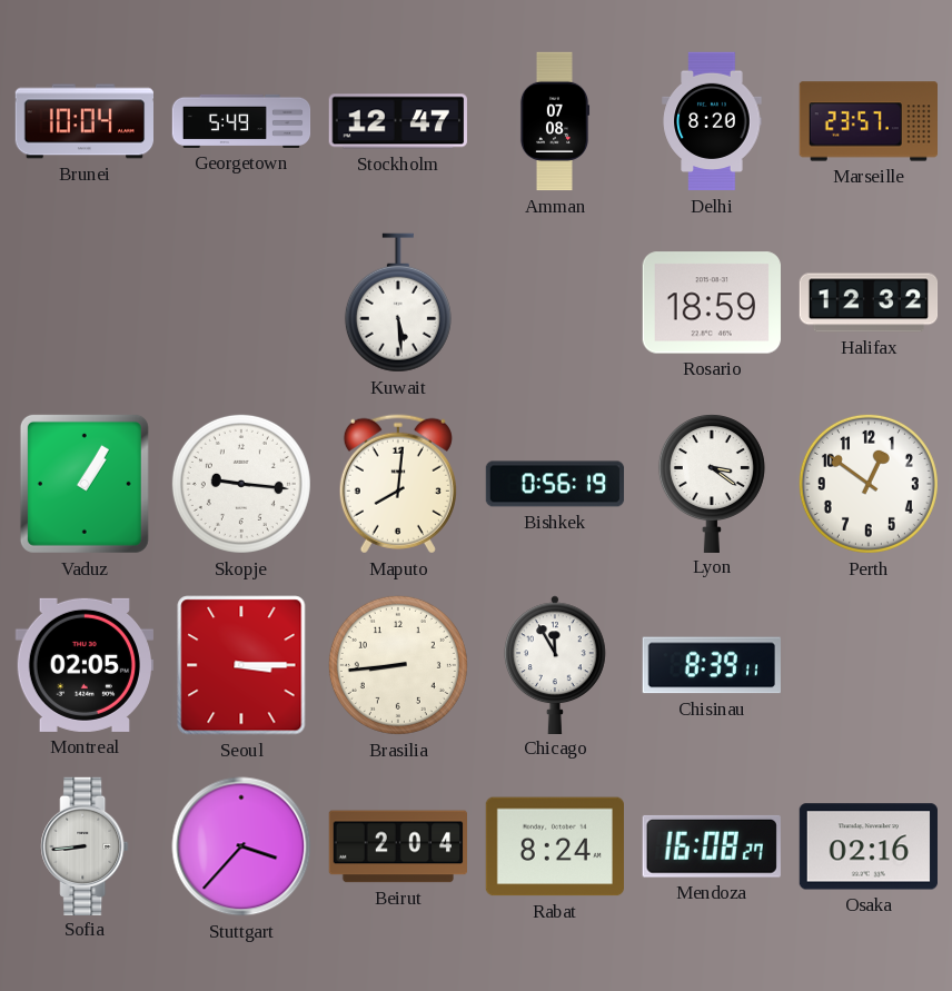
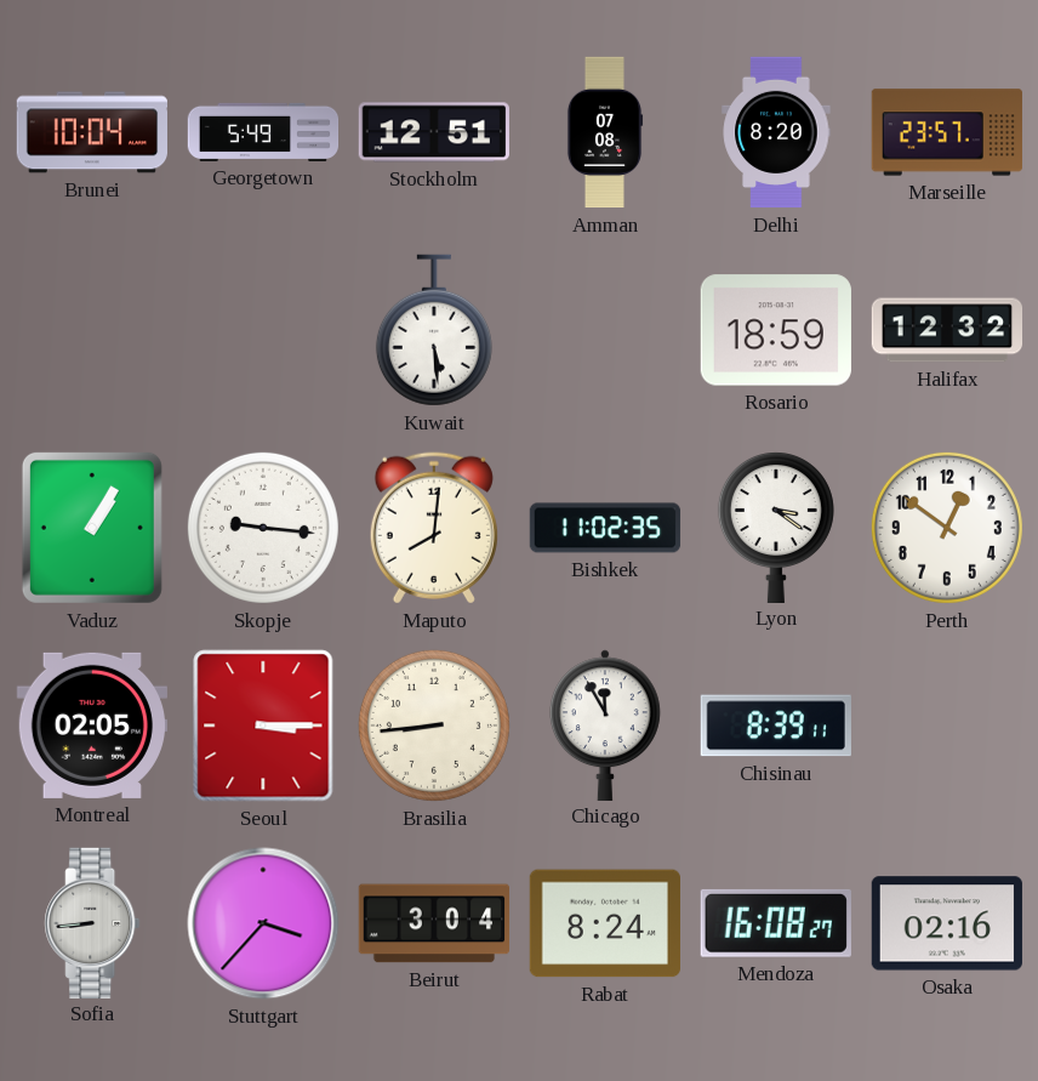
Stockholm: 12:47 -> 12:51
Bishkek: 0:56 -> 11:02
Beirut: 2:04 -> 3:04
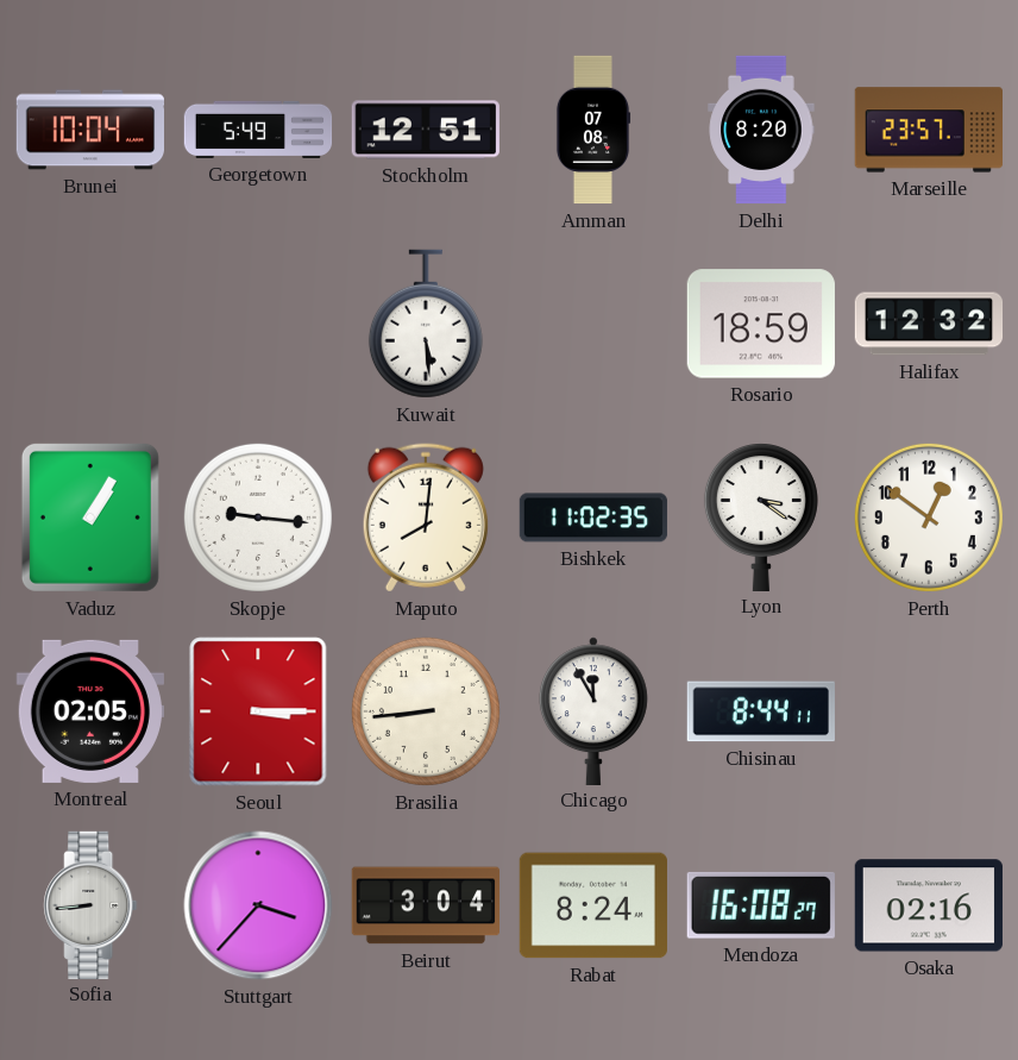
Chisinau: 8:39 -> 8:44
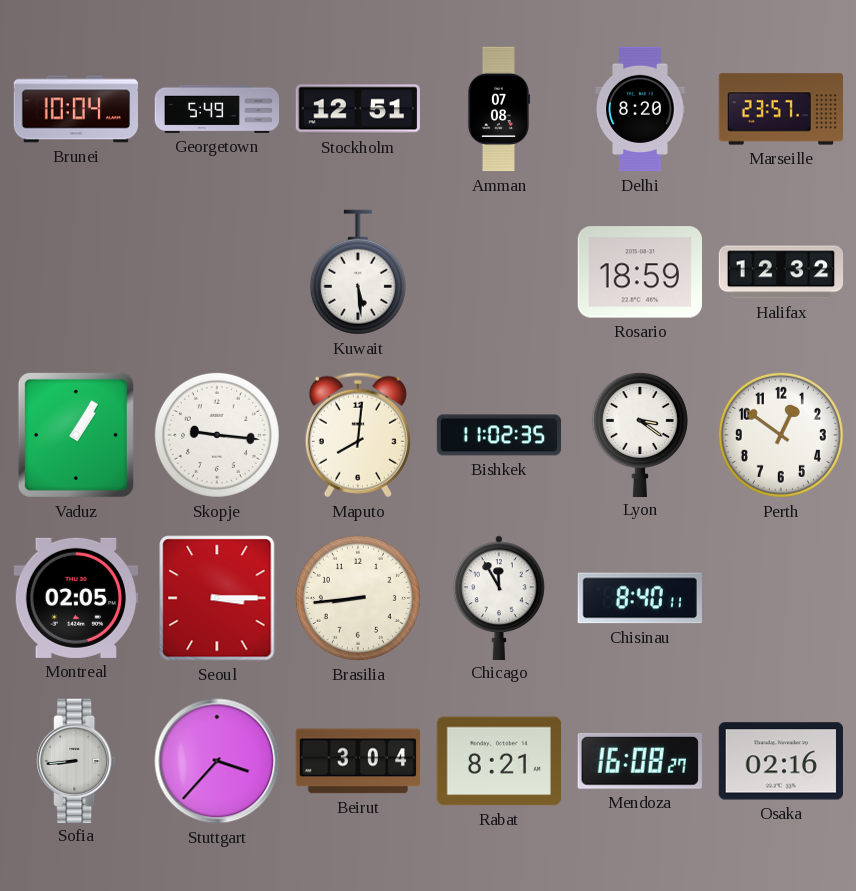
Chisinau: 8:44 -> 8:40
Rabat: 8:24 -> 8:21
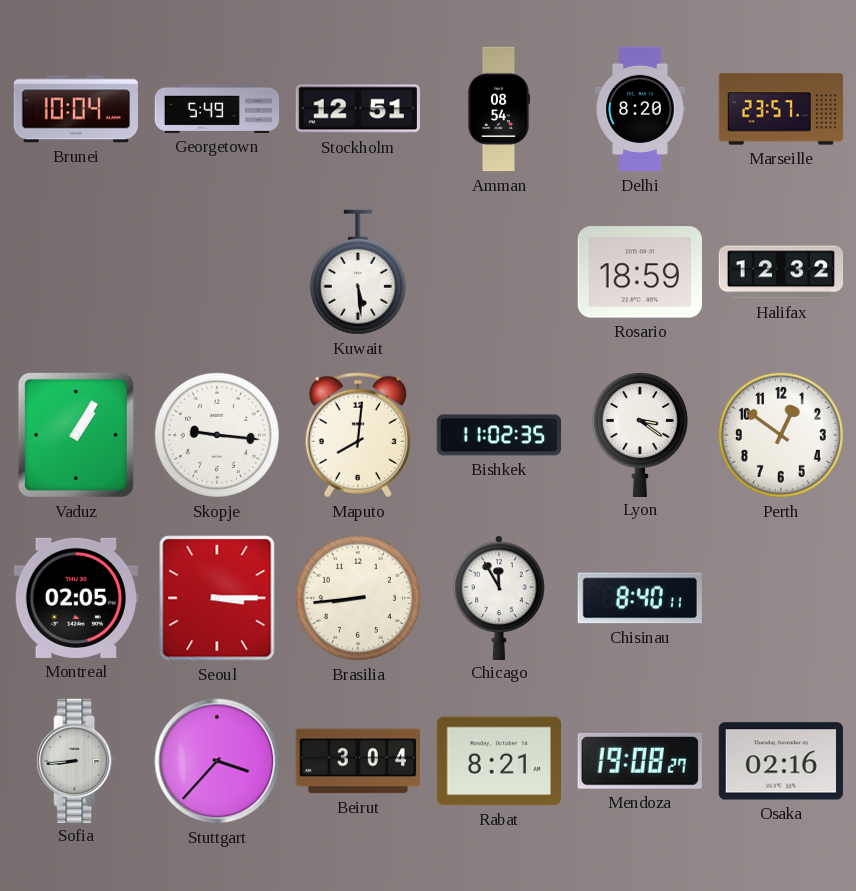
Amman: 07:08 -> 08:54
Mendoza: 16:08 -> 19:08
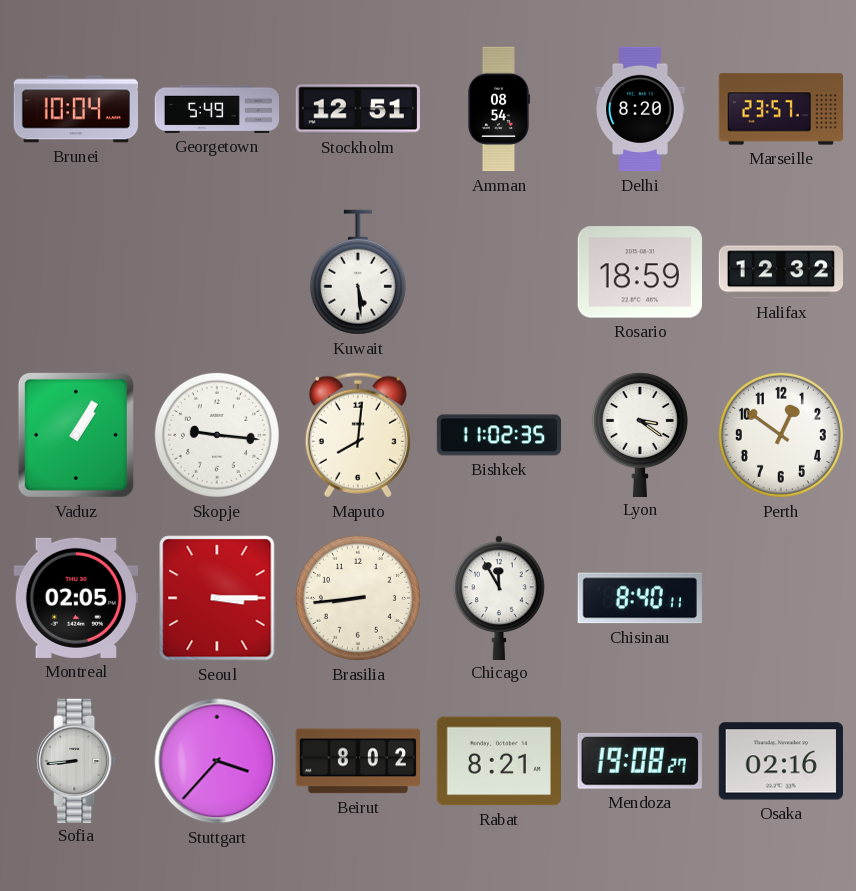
Beirut: 3:04 -> 8:02
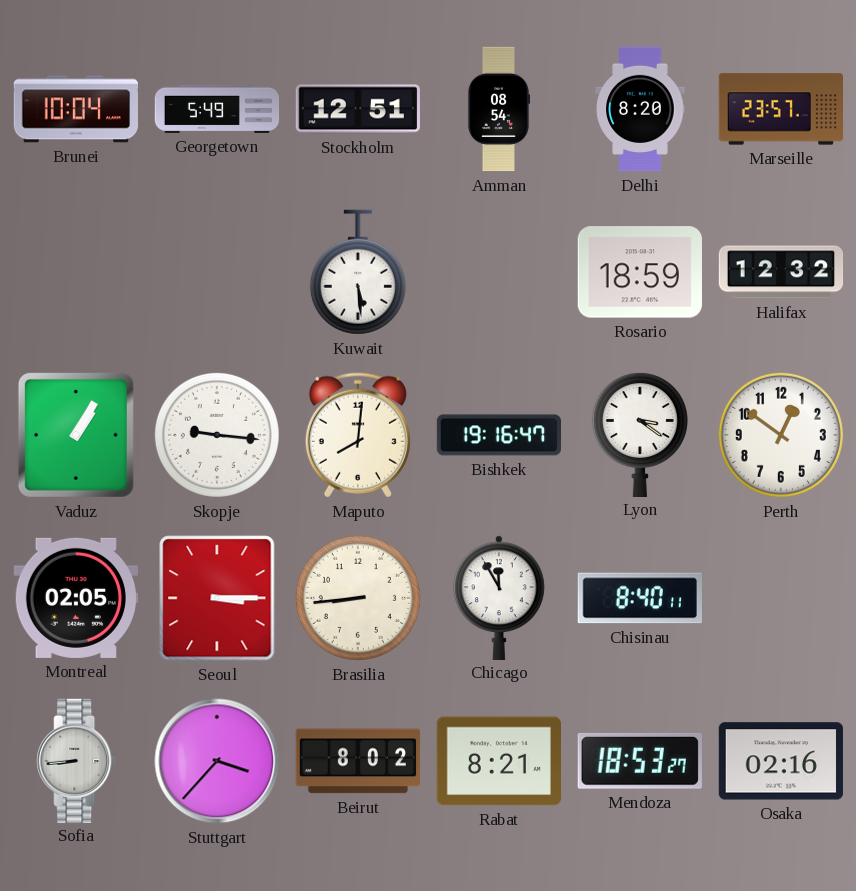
Bishkek: 11:02 -> 19:16
Mendoza: 19:08 -> 18:53
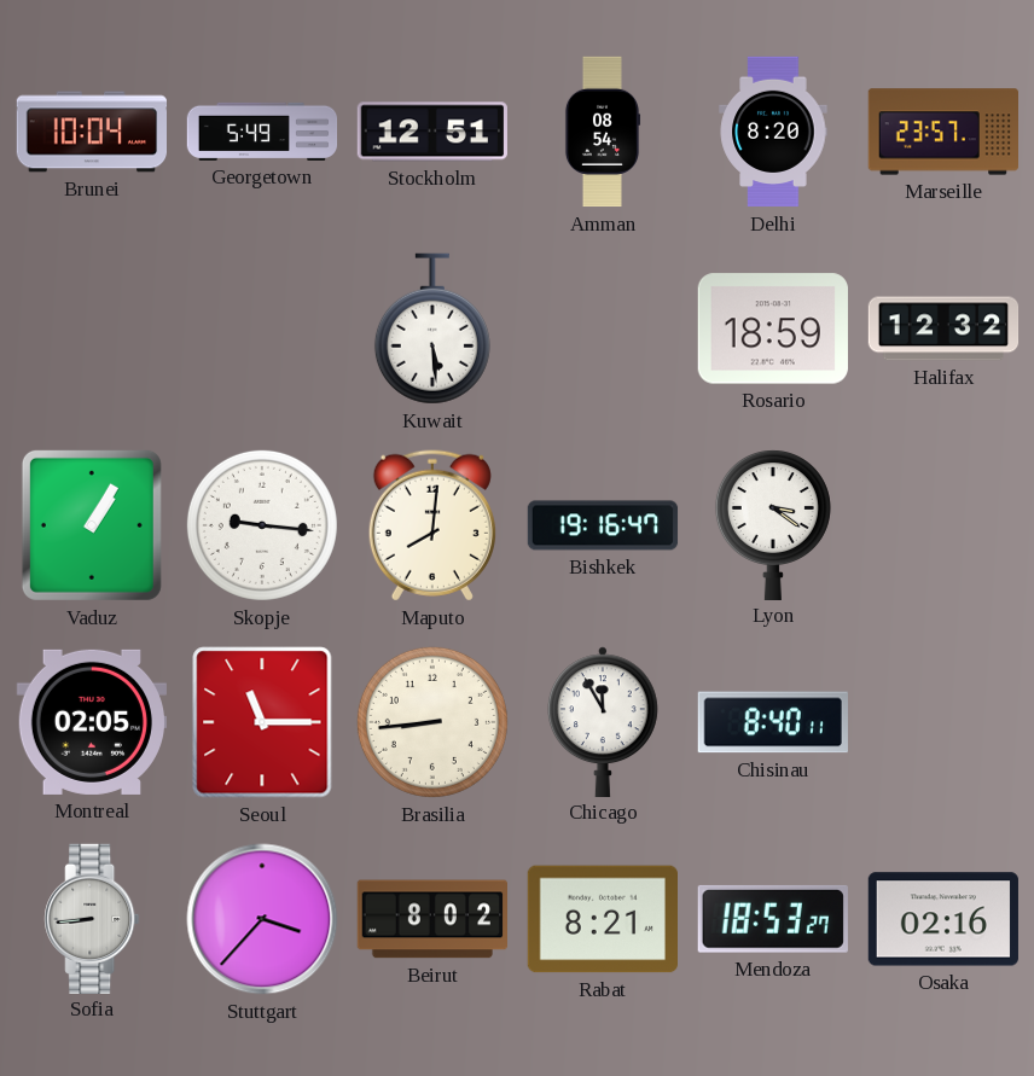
Perth: 12:51 -> none
Seoul: 3:15 -> 11:15
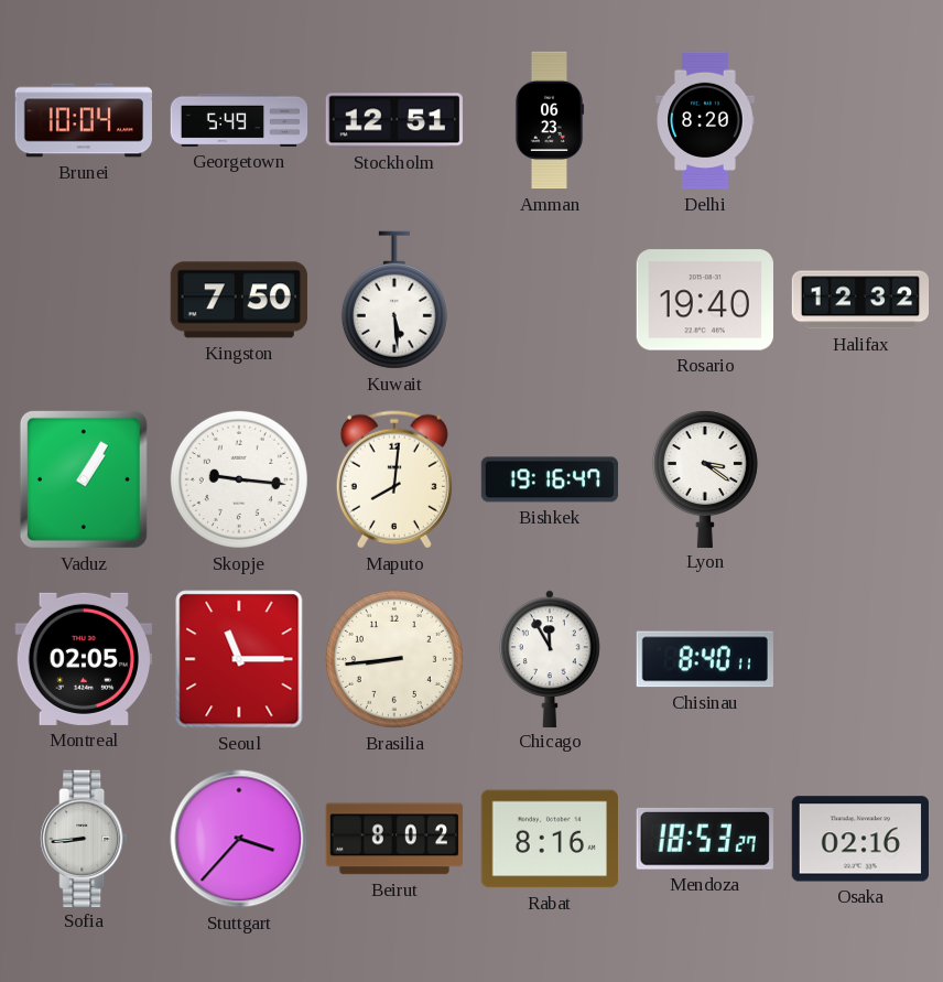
Amman: 08:54 -> 06:23
Marseille: 23:57 -> none
Kingston: none -> 7:50
Rosario: 18:59 -> 19:40
Rabat: 8:21 -> 8:16
